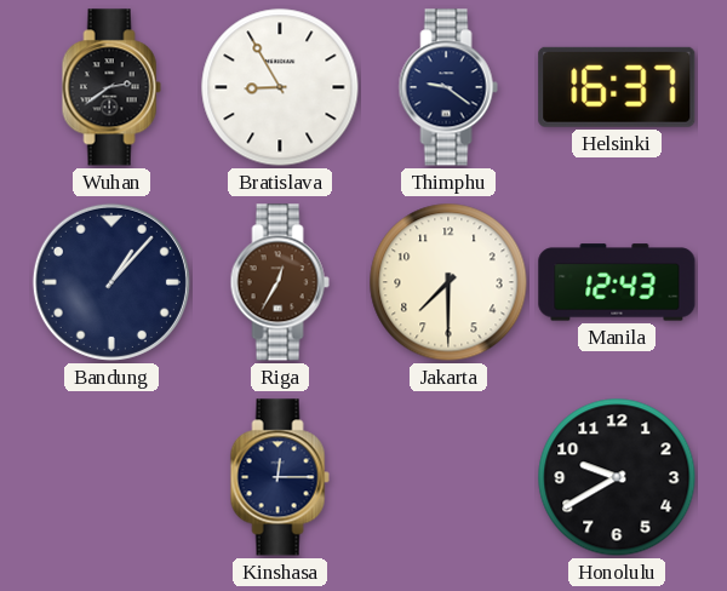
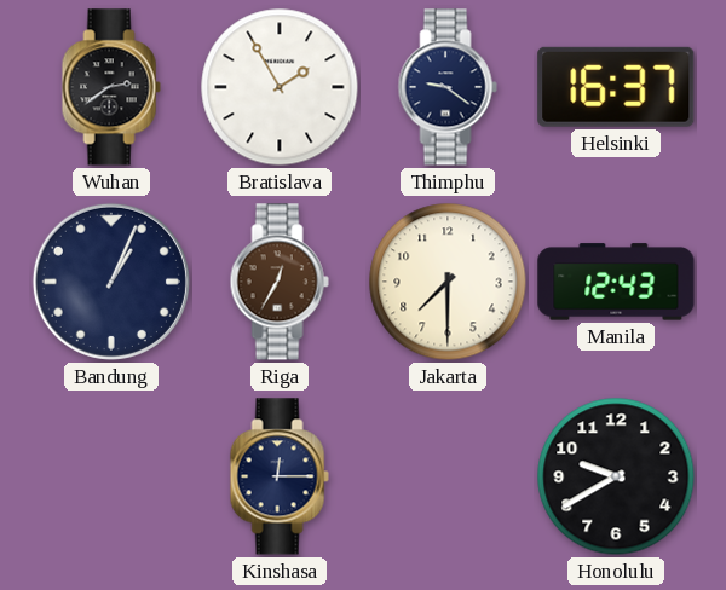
Bratislava: 8:55 -> 1:55
Bandung: 1:07 -> 1:04
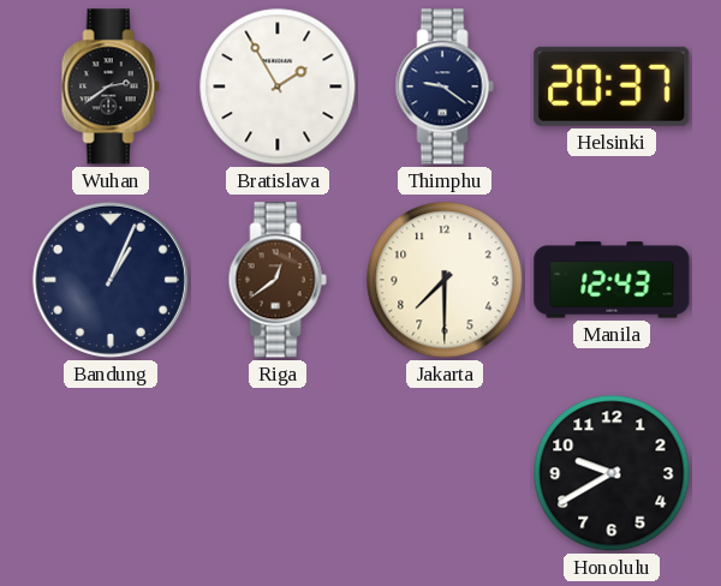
Helsinki: 16:37 -> 20:37
Riga: 12:35 -> 12:39
Kinshasa: 12:15 -> none
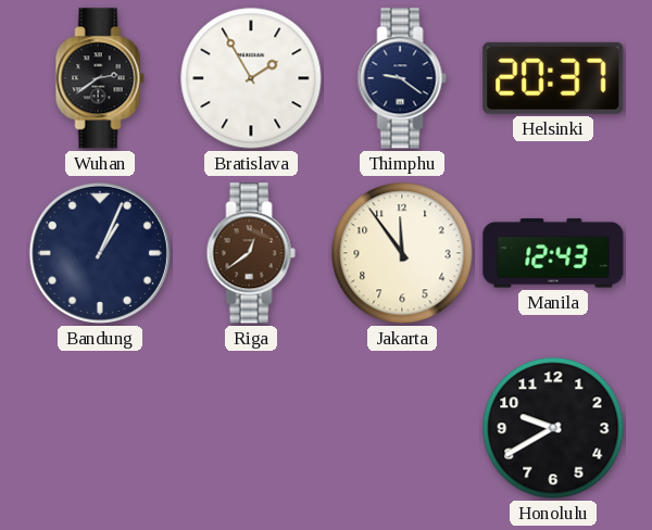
Jakarta: 7:30 -> 11:54
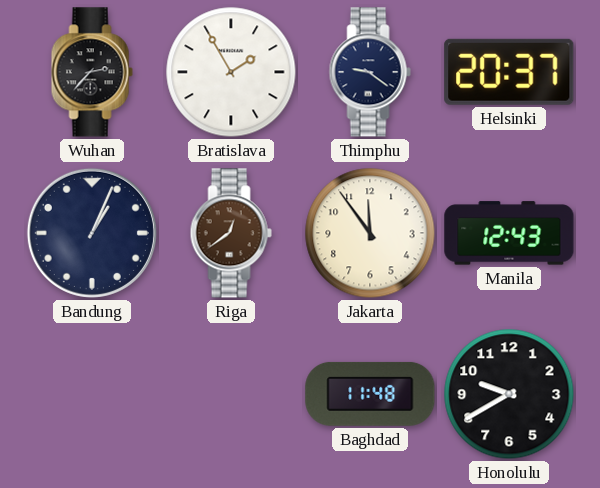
Wuhan: 2:39 -> 2:37
Baghdad: none -> 11:48
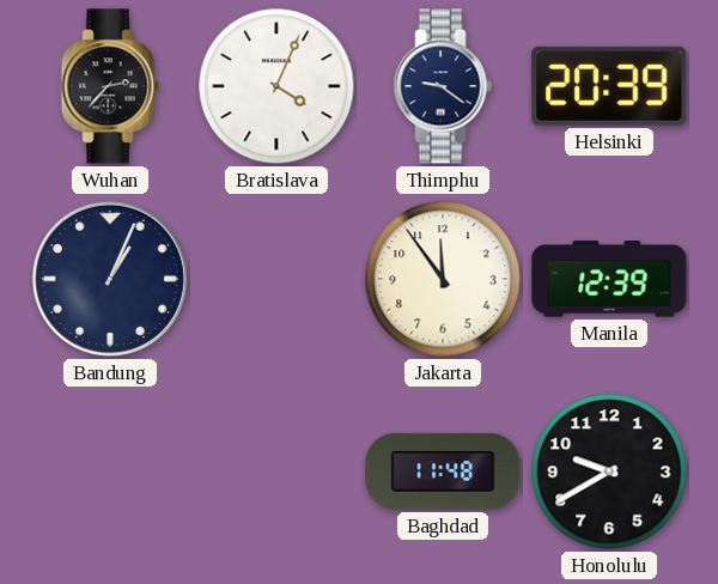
Bratislava: 1:55 -> 4:04
Helsinki: 20:37 -> 20:39
Riga: 12:39 -> none
Manila: 12:43 -> 12:39
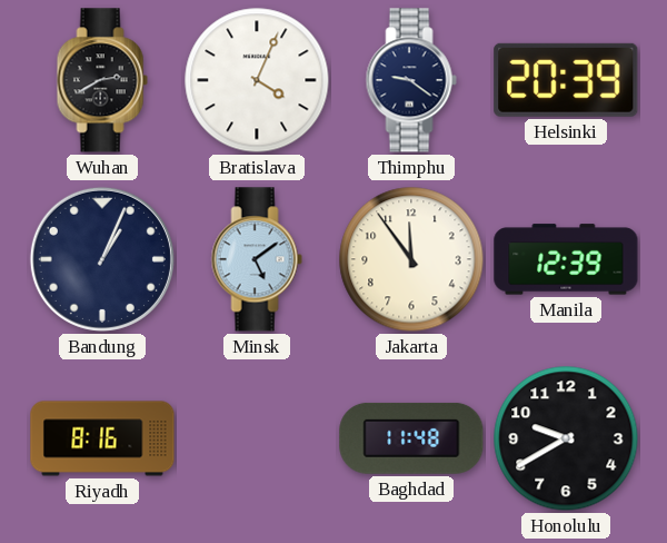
Wuhan: 2:37 -> 2:40
Minsk: none -> 5:09
Riyadh: none -> 8:16
